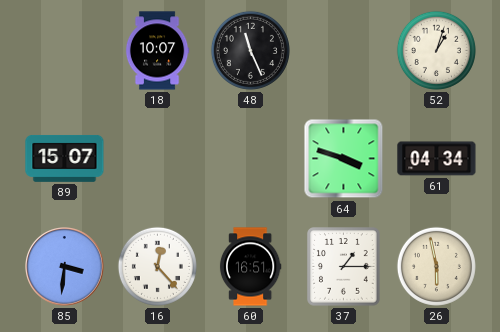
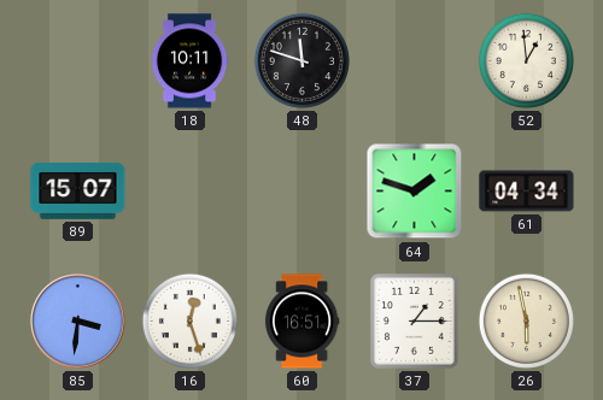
18: 10:07 -> 10:11
48: 11:26 -> 11:48
52: 1:03 -> 12:59
64: 3:48 -> 1:48
16: 12:23 -> 12:27
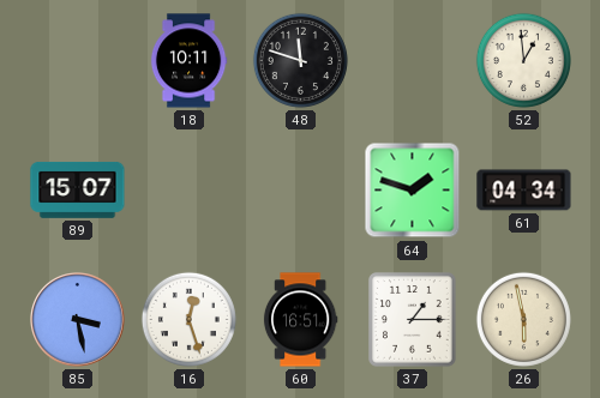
85: 3:31 -> 3:28
